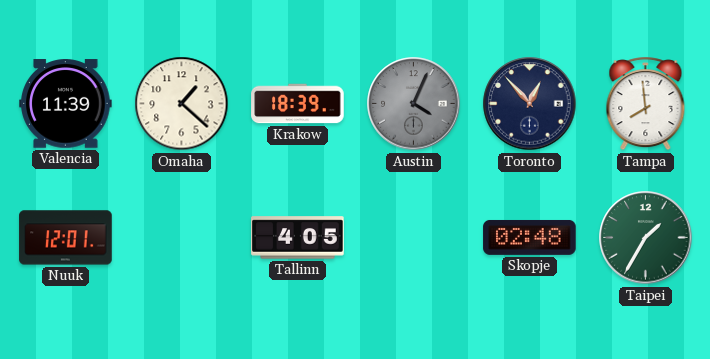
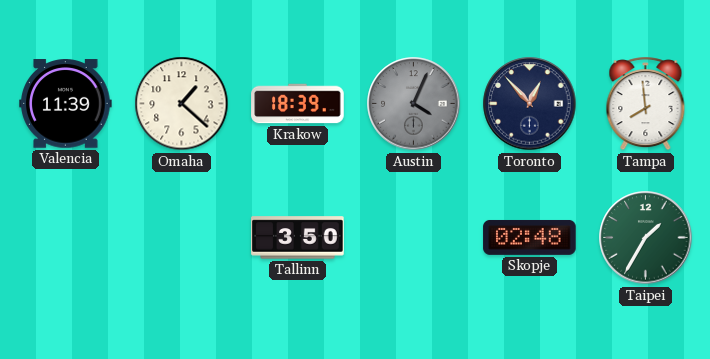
Nuuk: 12:01 -> none
Tallinn: 4:05 -> 3:50
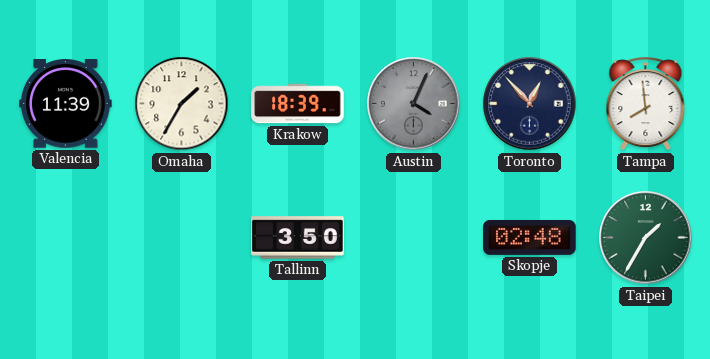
Omaha: 1:22 -> 1:35
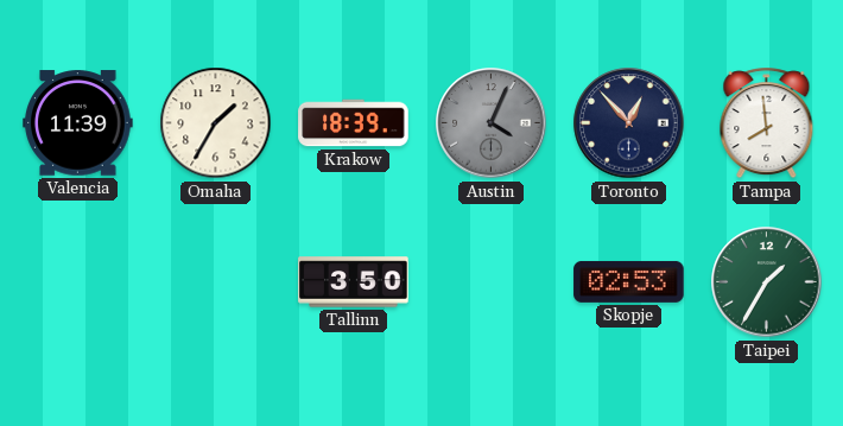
Skopje: 02:48 -> 02:53
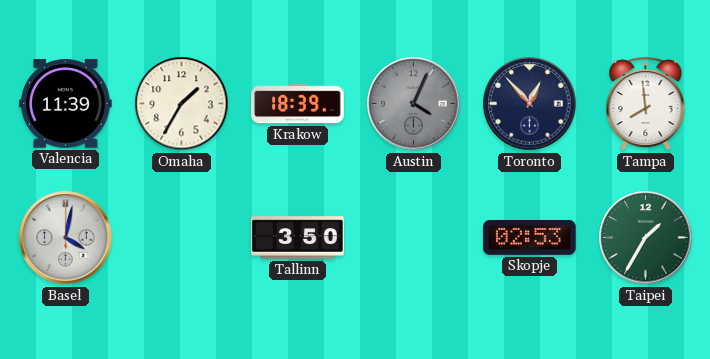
Basel: none -> 4:02
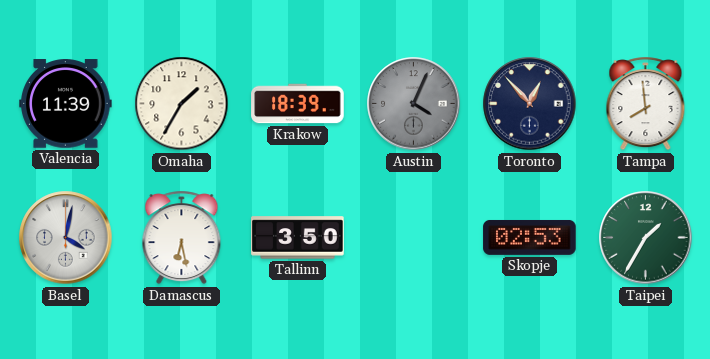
Damascus: none -> 6:28
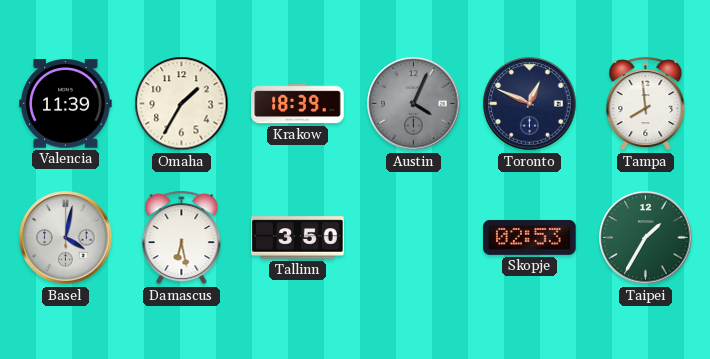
Toronto: 12:53 -> 12:49
